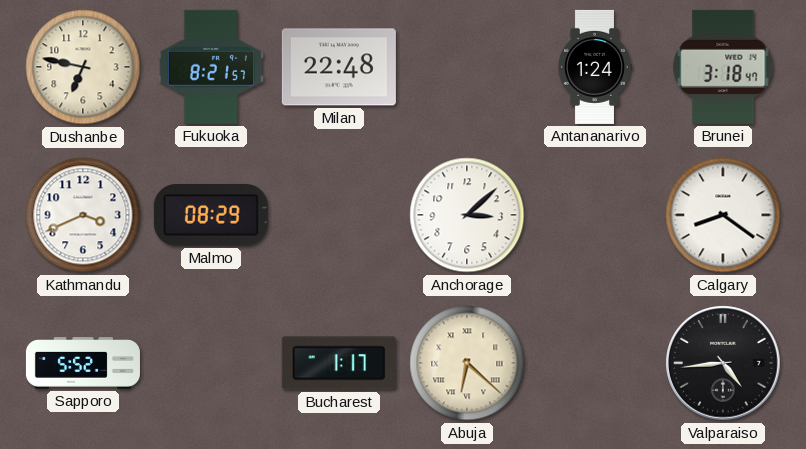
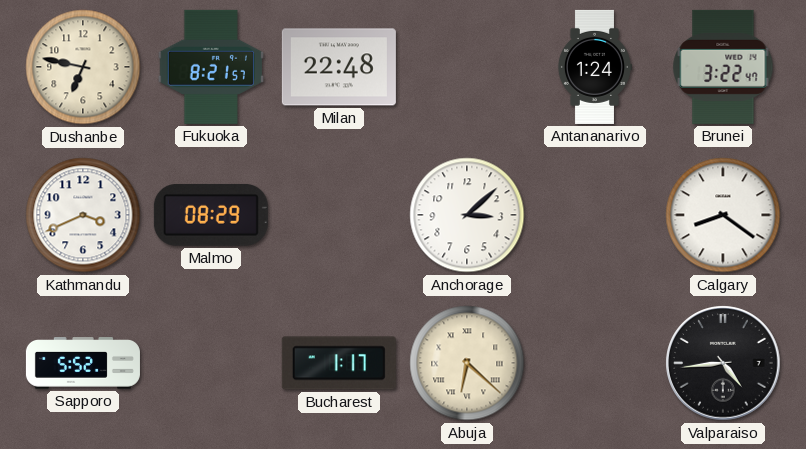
Brunei: 3:18 -> 3:22
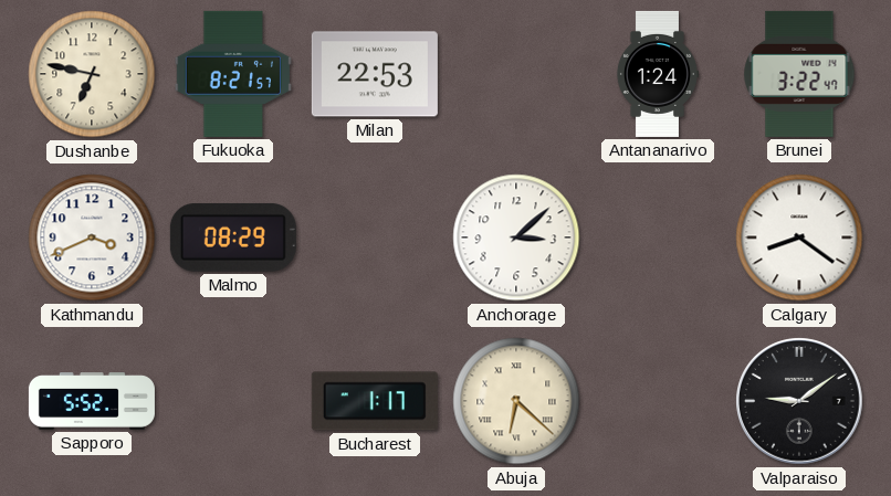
Milan: 22:48 -> 22:53
Valparaiso: 4:44 -> 9:09
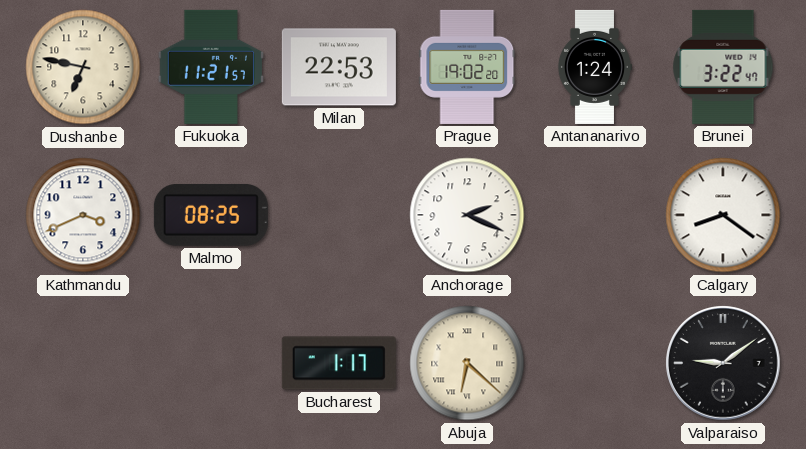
Fukuoka: 8:21 -> 11:21
Prague: none -> 19:02
Malmo: 08:29 -> 08:25
Anchorage: 3:08 -> 2:19
Sapporo: 5:52 -> none
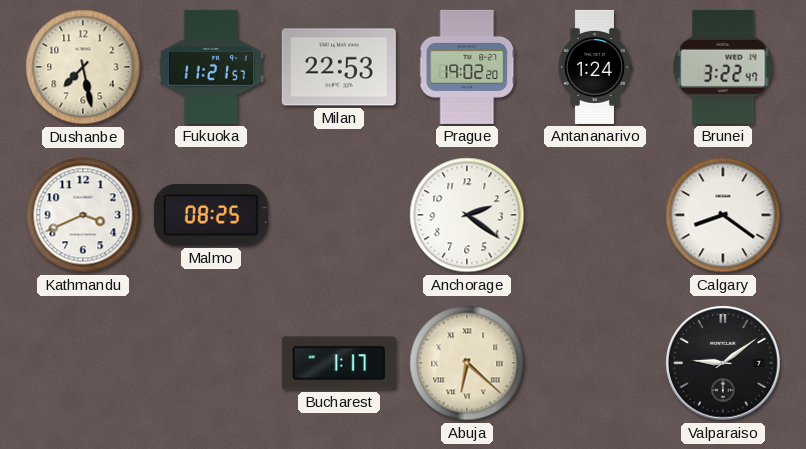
Dushanbe: 6:47 -> 7:28
Anchorage: 2:19 -> 2:21
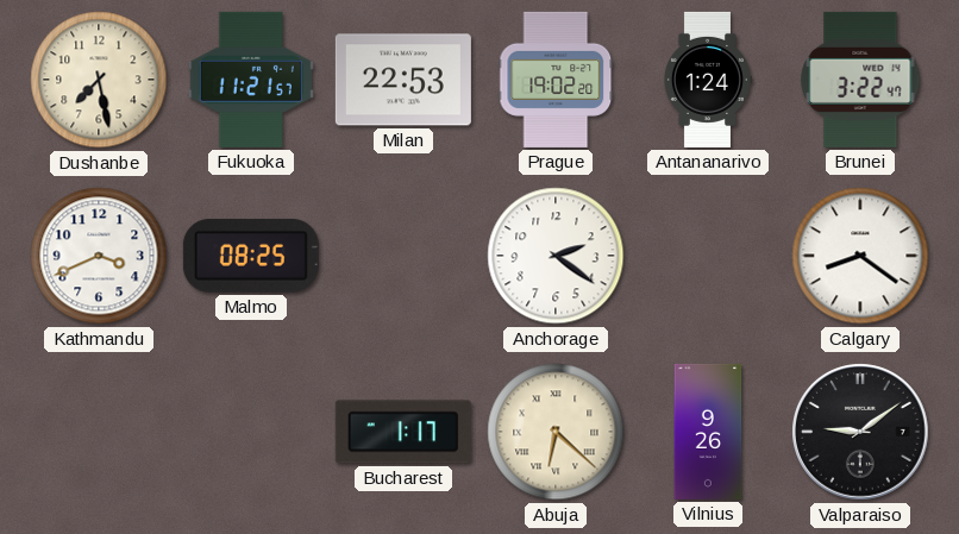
Vilnius: none -> 9:26
